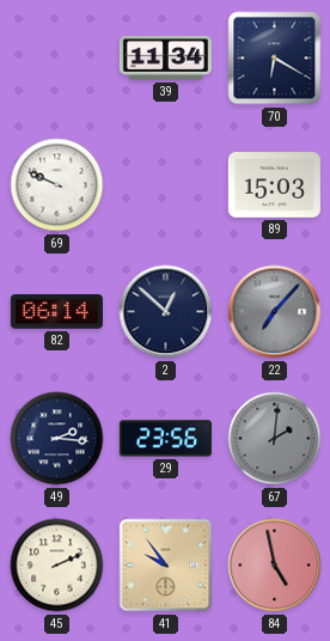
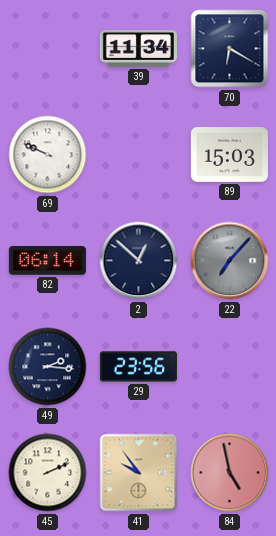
67: 2:01 -> none
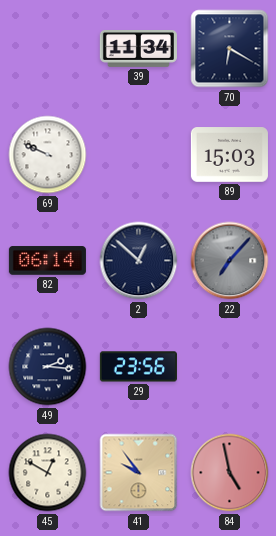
45: 2:11 -> 12:50
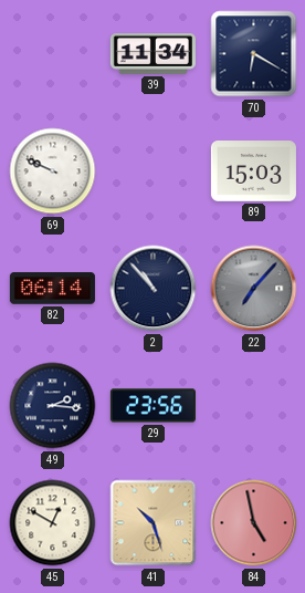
2: 12:52 -> 10:53
41: 9:54 -> 10:27
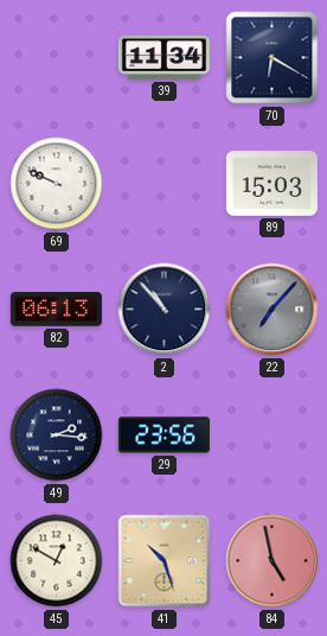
82: 06:14 -> 06:13
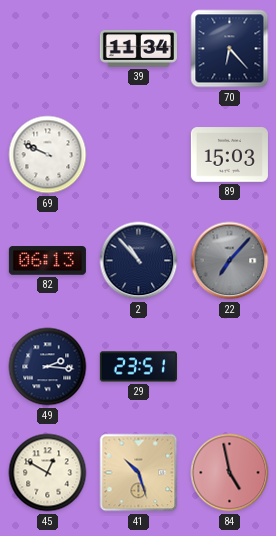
70: 6:20 -> 6:23
29: 23:56 -> 23:51
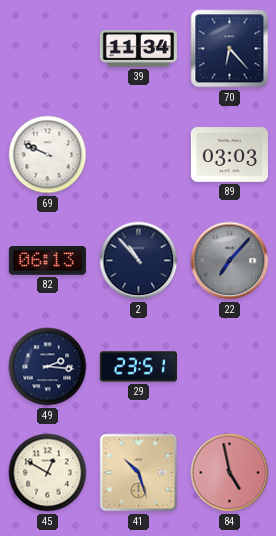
89: 15:03 -> 03:03
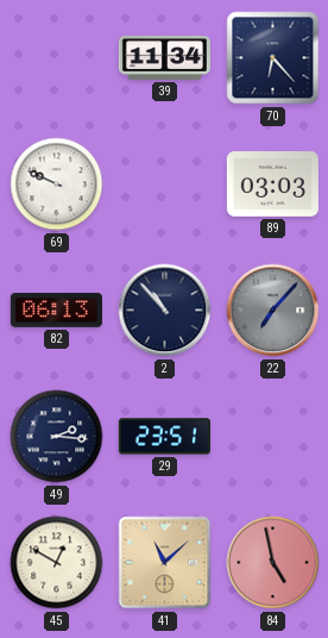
41: 10:27 -> 11:08
